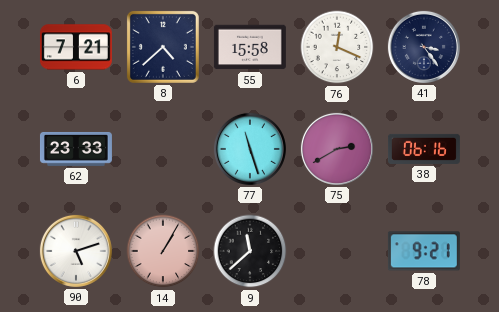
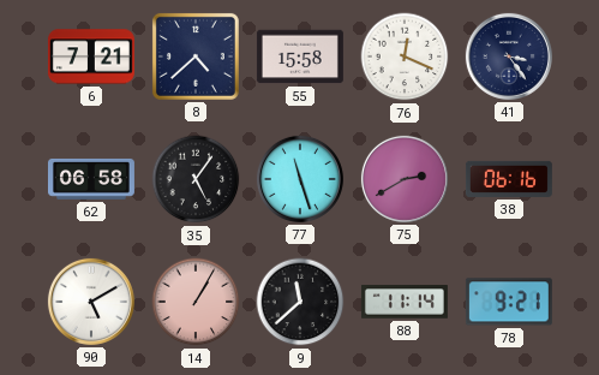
62: 23:33 -> 06:58
35: none -> 5:06
90: 5:12 -> 5:10
88: none -> 11:14
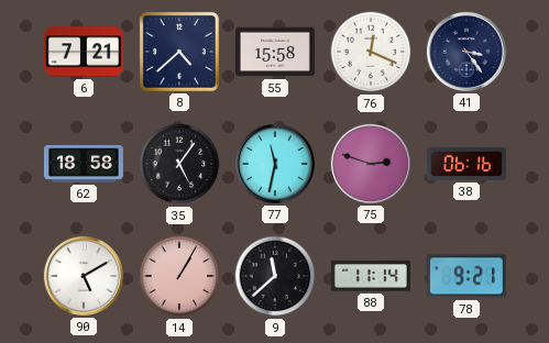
62: 06:58 -> 18:58
77: 11:27 -> 11:32
75: 2:40 -> 2:48
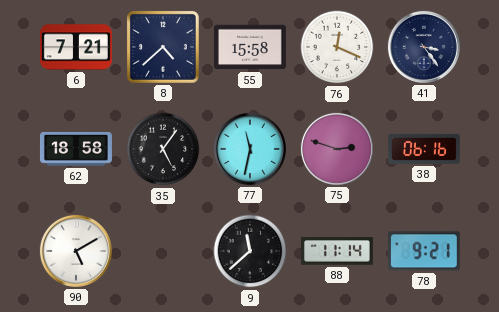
14: 1:05 -> none
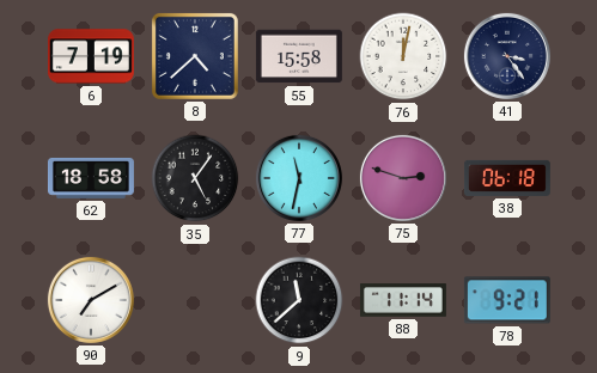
6: 7:21 -> 7:19
76: 12:19 -> 12:02
38: 06:16 -> 06:18
90: 5:10 -> 7:10
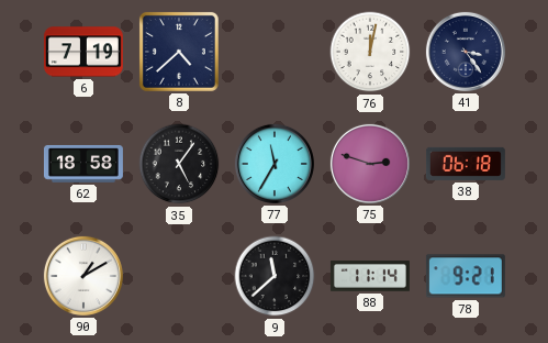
55: 15:58 -> none
77: 11:32 -> 11:35
90: 7:10 -> 1:10
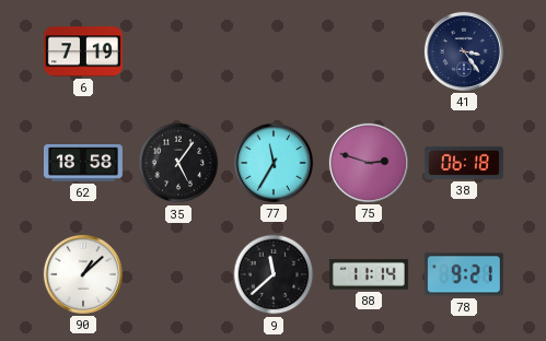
8: 4:38 -> none
76: 12:02 -> none
90: 1:10 -> 1:08
